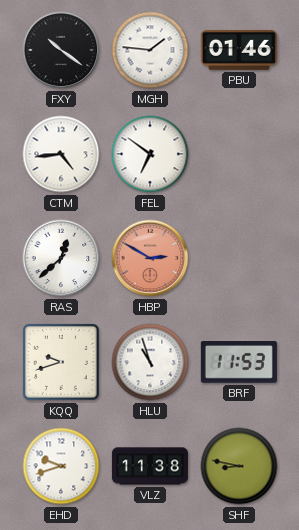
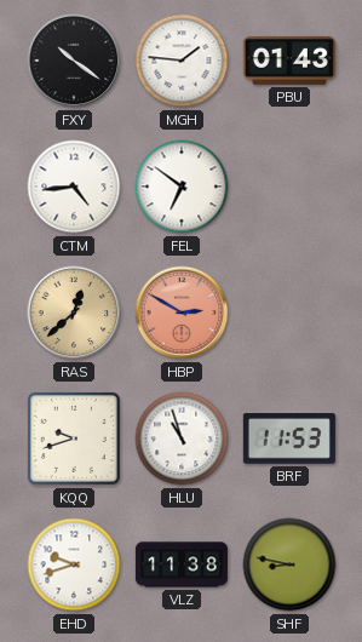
PBU: 01:46 -> 01:43
RAS dial: white -> champagne
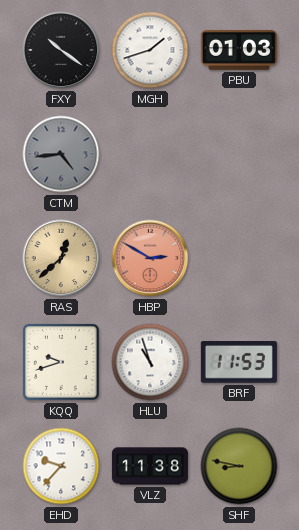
MGH: 1:46 -> 1:42
PBU: 01:43 -> 01:03
CTM dial: white -> grey
FEL: 6:51 -> none
EHD: 9:42 -> 9:37
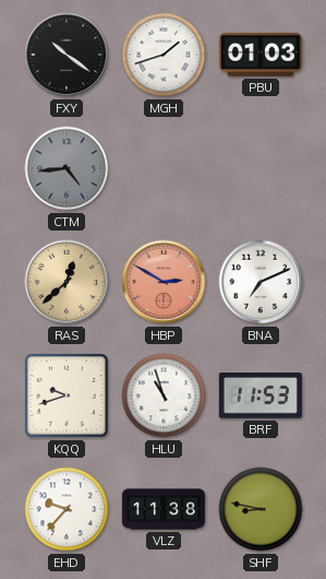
BNA: none -> 7:11
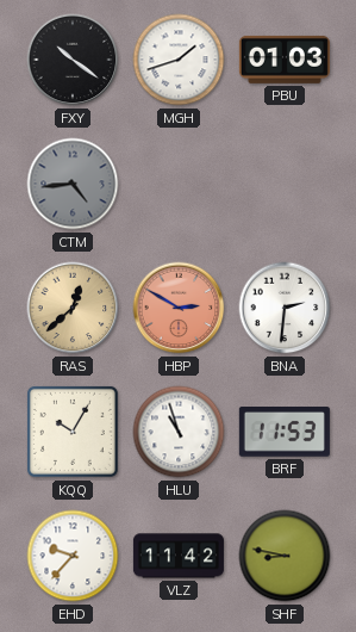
BNA: 7:11 -> 2:31
KQQ: 9:42 -> 10:05
VLZ: 11:38 -> 11:42
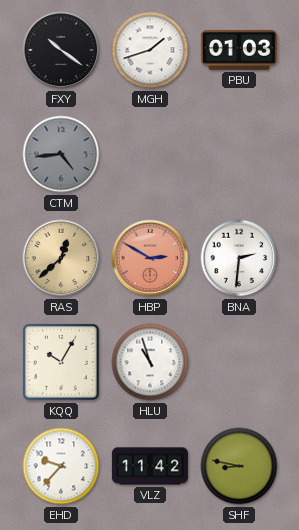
BRF: 11:53 -> none
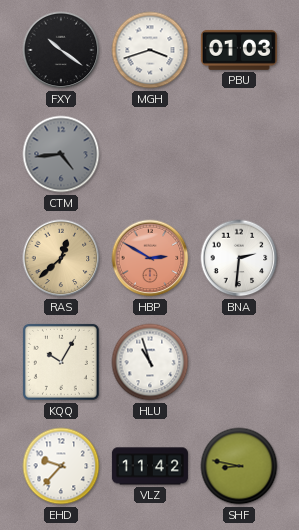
MGH: 1:42 -> 3:42
